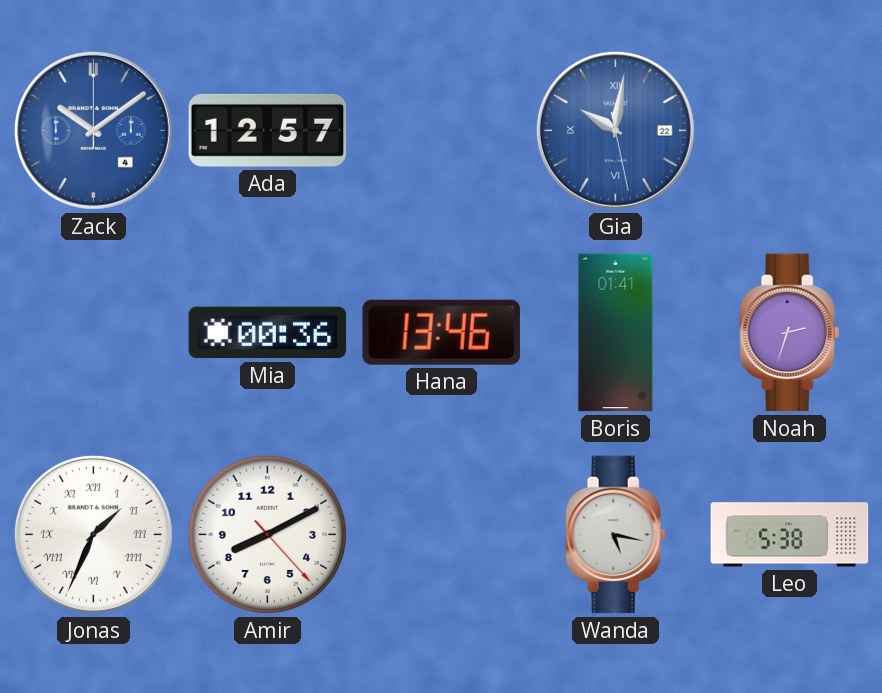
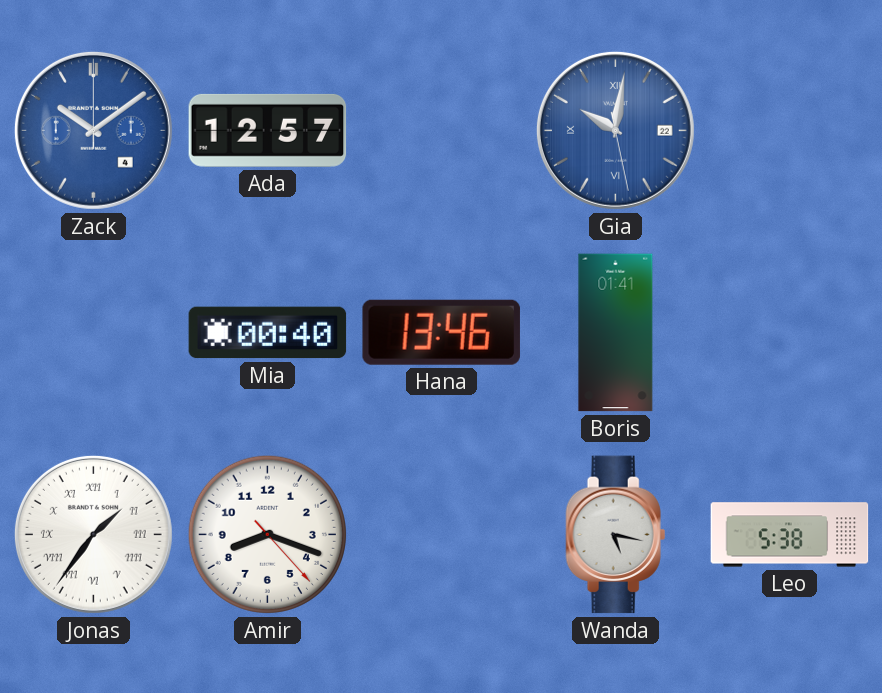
Mia: 00:36 -> 00:40
Noah: 2:33 -> none
Jonas: 1:34 -> 1:36
Amir: 8:10 -> 8:18
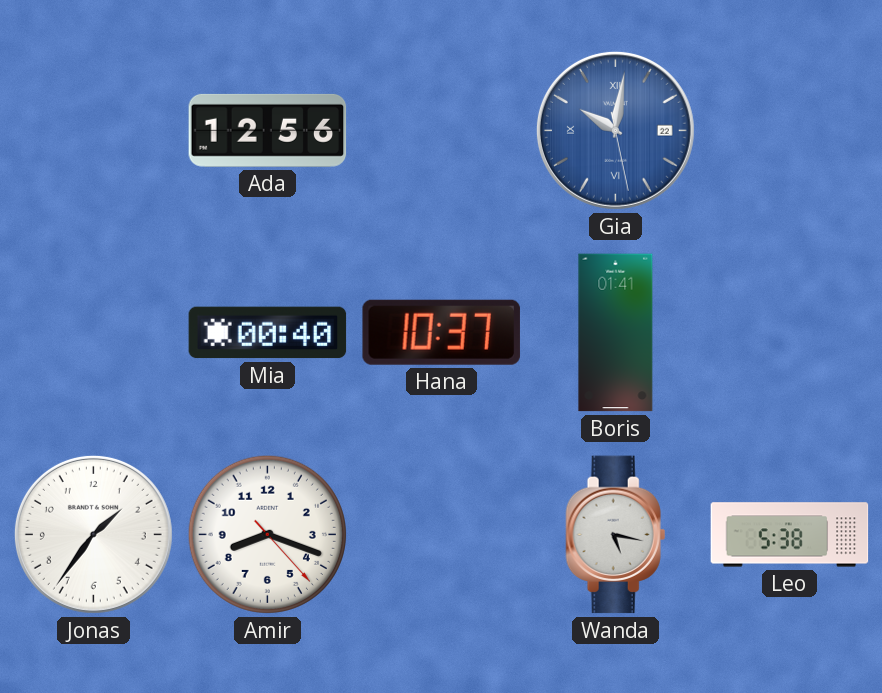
Zack: 10:09 -> none
Ada: 12:57 -> 12:56
Hana: 13:46 -> 10:37
Jonas numerals: Roman -> Arabic
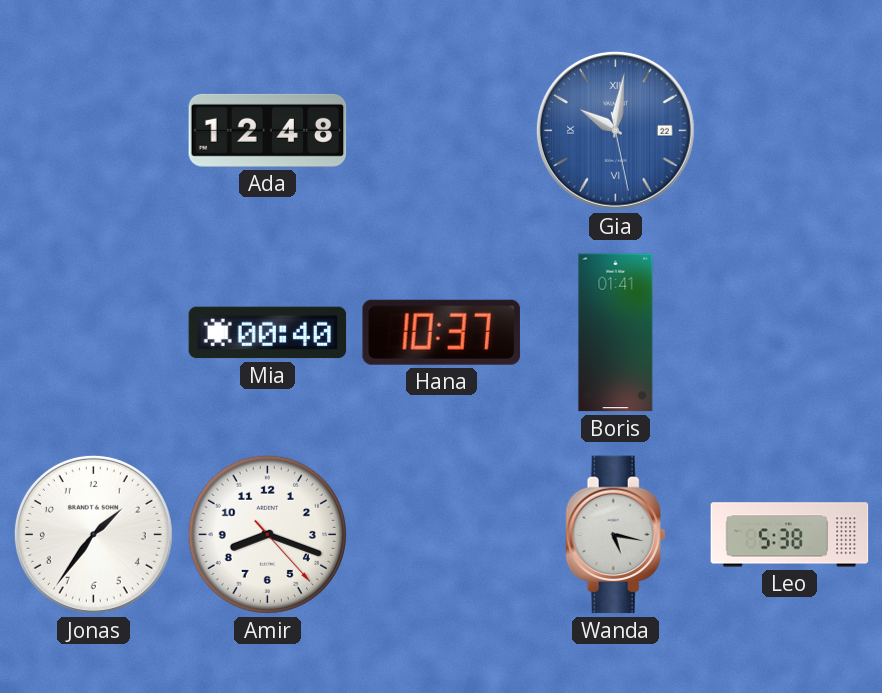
Ada: 12:56 -> 12:48
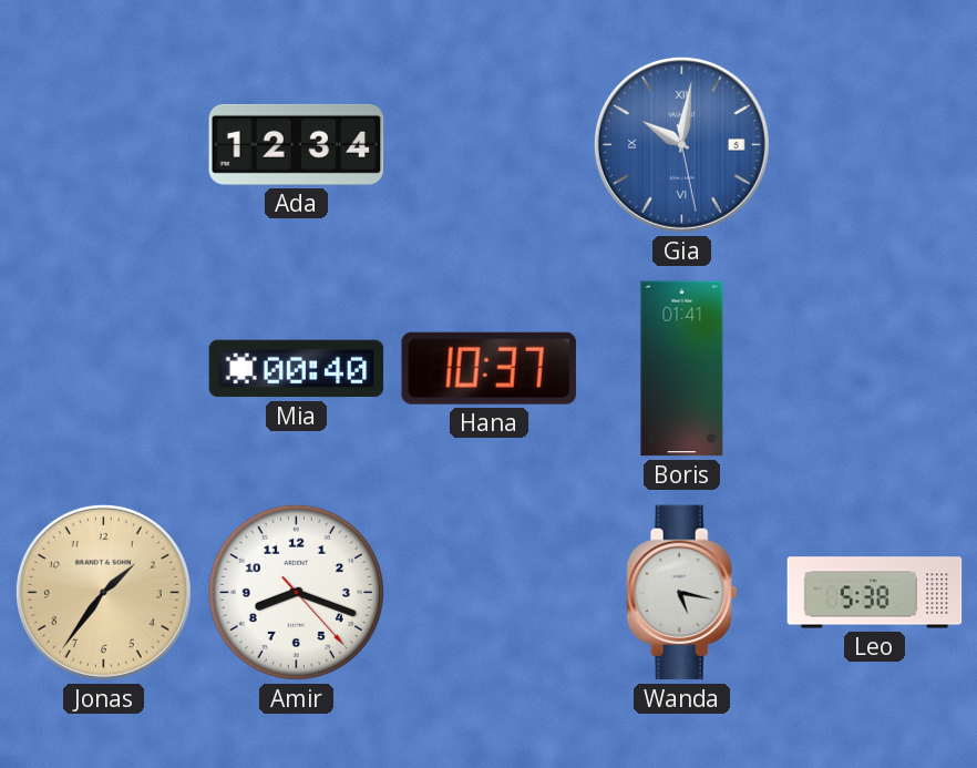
Ada: 12:48 -> 12:34
Gia date: 22 -> 5
Jonas dial: white -> champagne
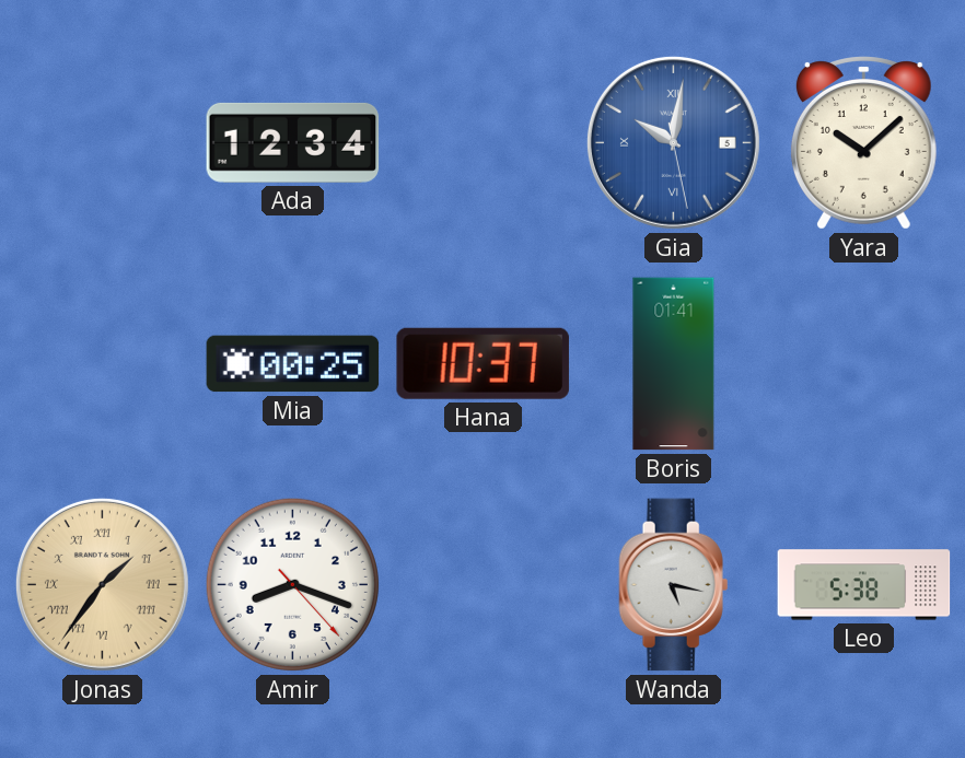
Yara: none -> 10:08
Mia: 00:40 -> 00:25
Jonas numerals: Arabic -> Roman
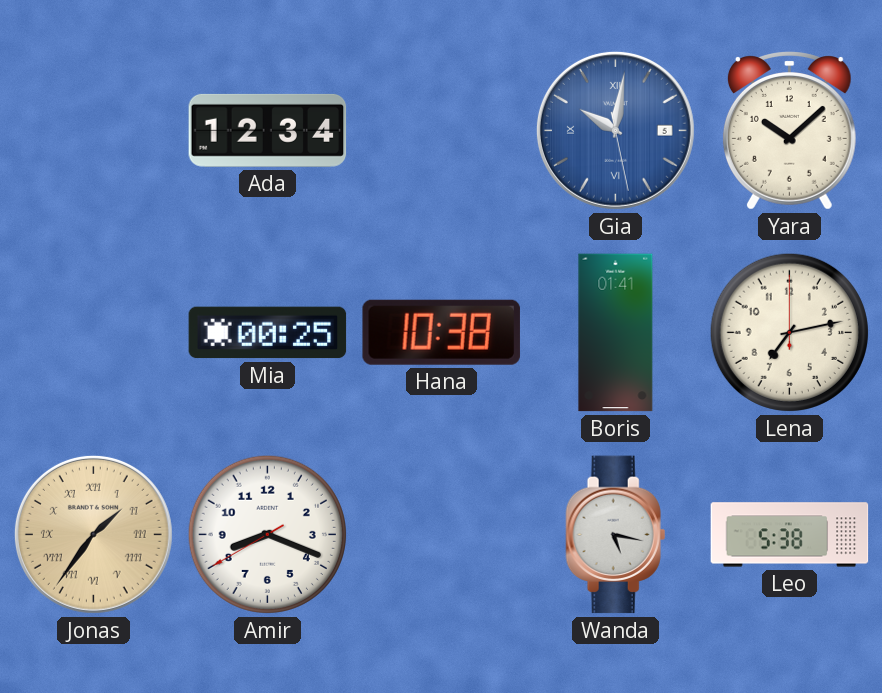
Hana: 10:37 -> 10:38
Lena: none -> 7:13
Amir: 8:18:23 -> 8:18:40
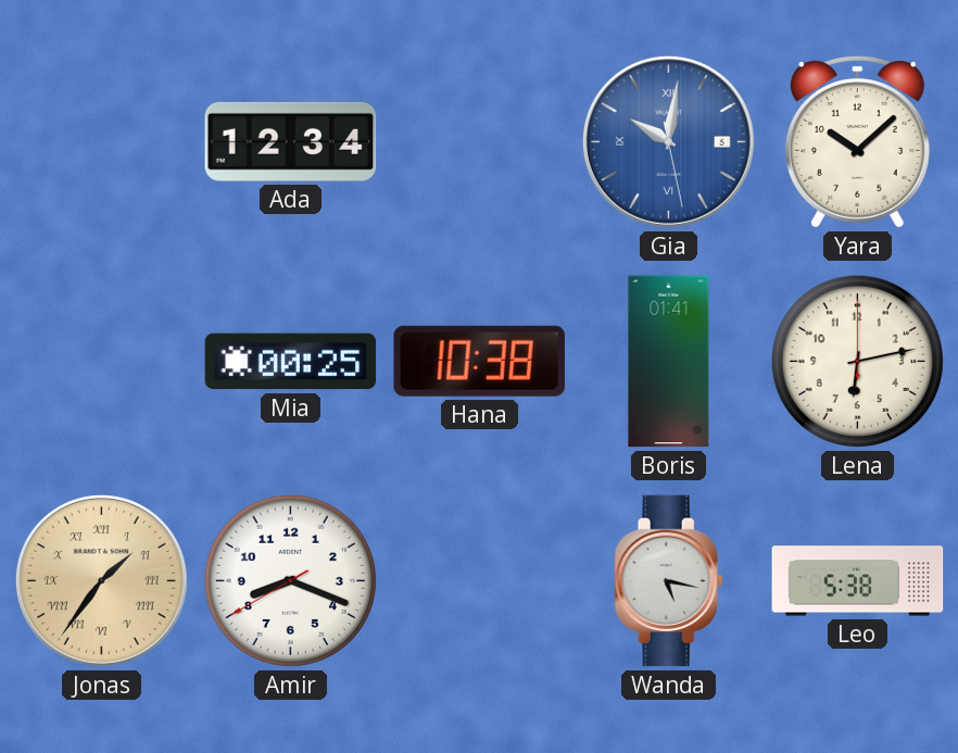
Lena: 7:13 -> 6:13
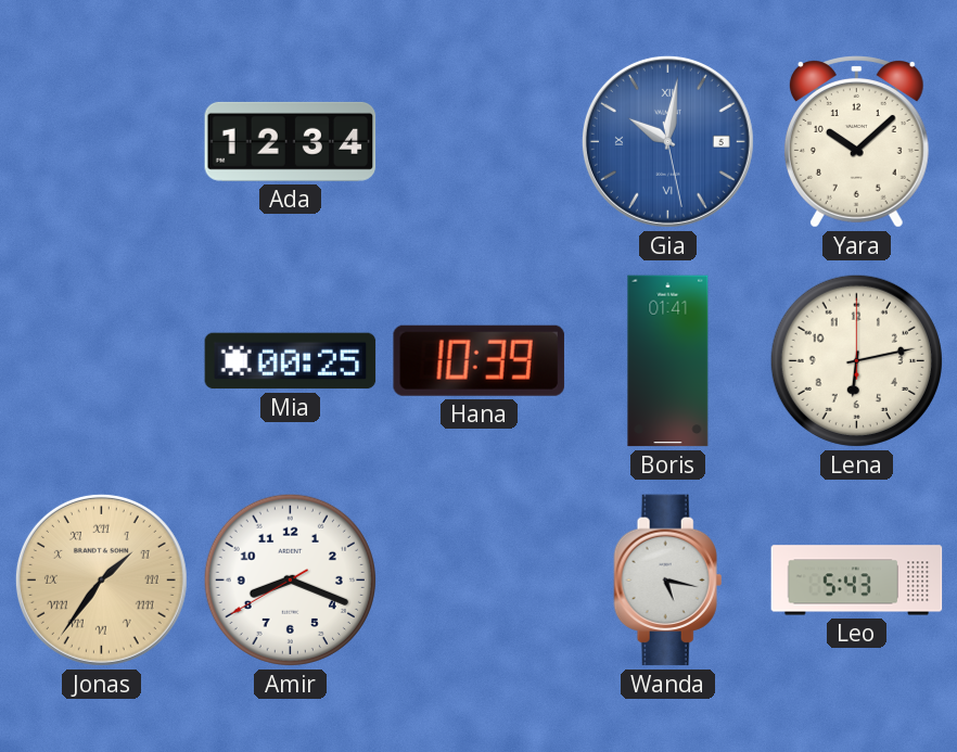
Hana: 10:38 -> 10:39
Leo: 5:38 -> 5:43
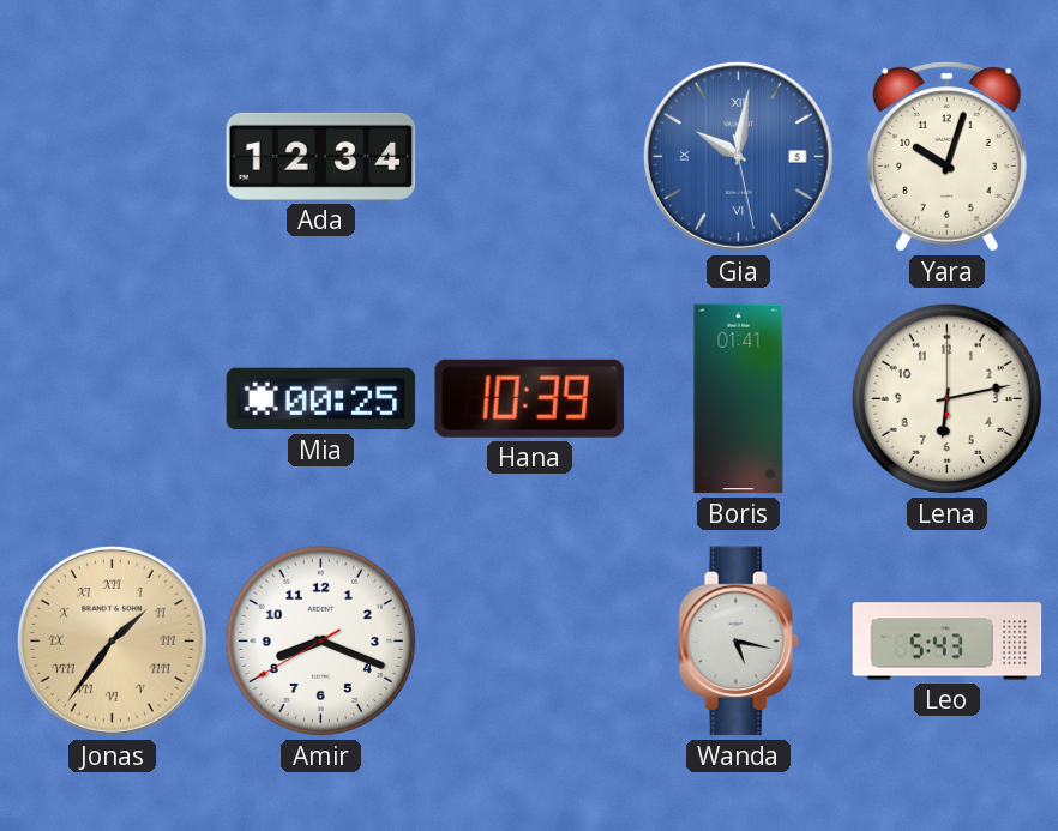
Yara: 10:08 -> 10:03
